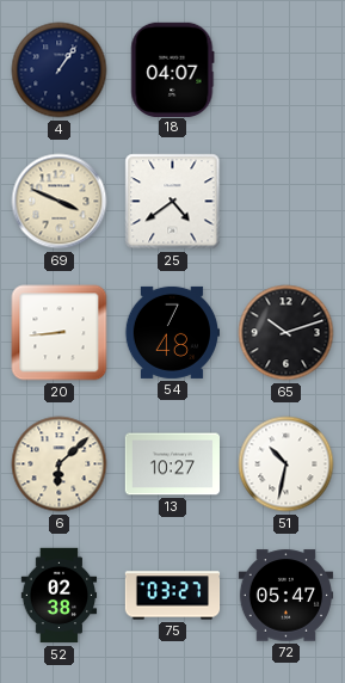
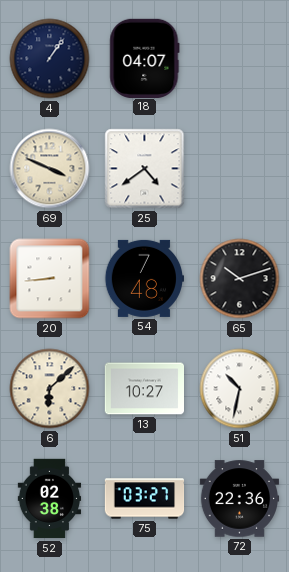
72: 05:47 -> 22:36
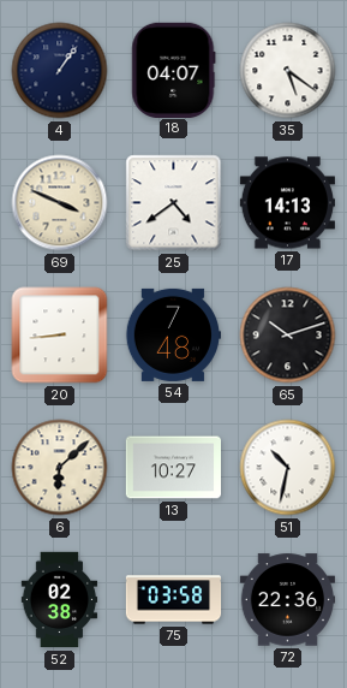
35: none -> 5:21
17: none -> 14:13
75: 03:27 -> 03:58
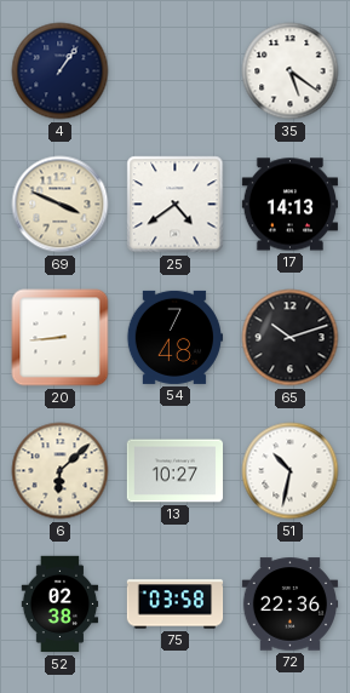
18: 04:07 -> none
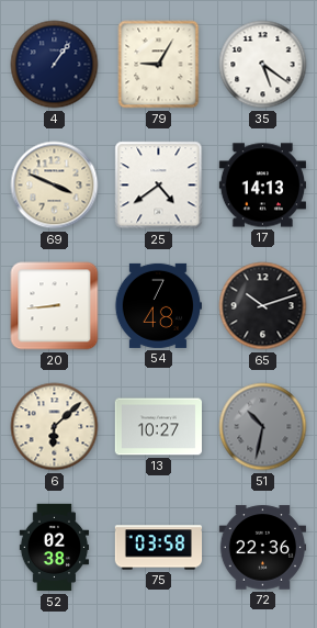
79: none -> 9:05
51 dial: white -> grey
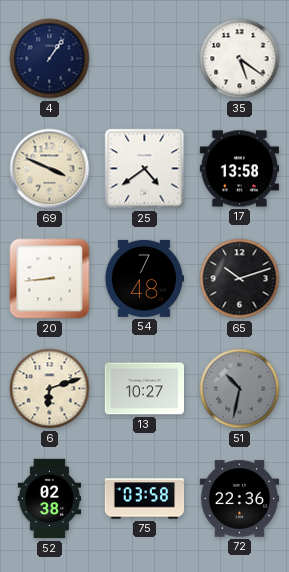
79: 9:05 -> none
17: 14:13 -> 13:58
6: 6:08 -> 6:12
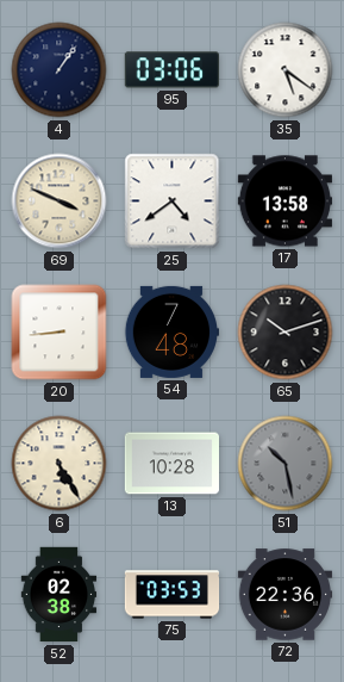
95: none -> 03:06
6: 6:12 -> 5:25
13: 10:27 -> 10:28
51: 10:32 -> 10:28
75: 03:58 -> 03:53
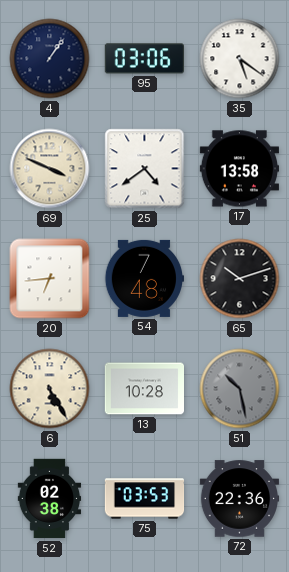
20: 8:44 -> 6:44
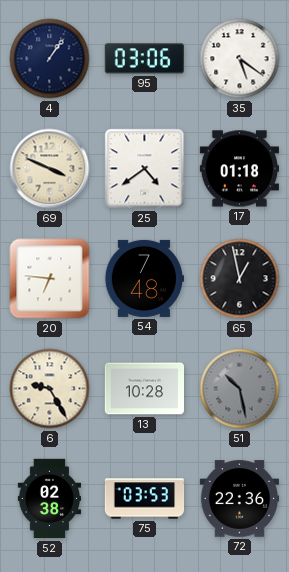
17: 13:58 -> 01:18
20: 6:44 -> 6:46
65: 10:12 -> 12:58
6: 5:25 -> 9:25
